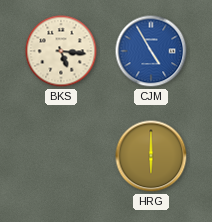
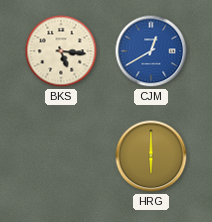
CJM: 4:55 -> 12:40
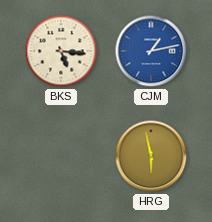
CJM: 12:40 -> 1:13
HRG: 6:00 -> 5:58
